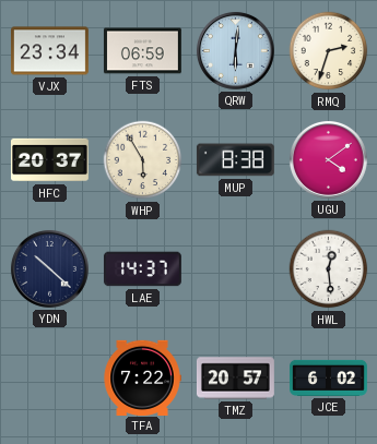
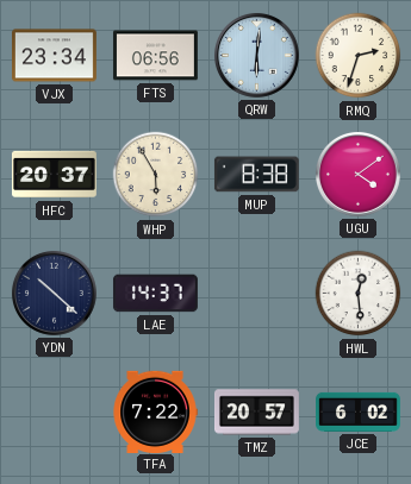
FTS: 06:59 -> 06:56
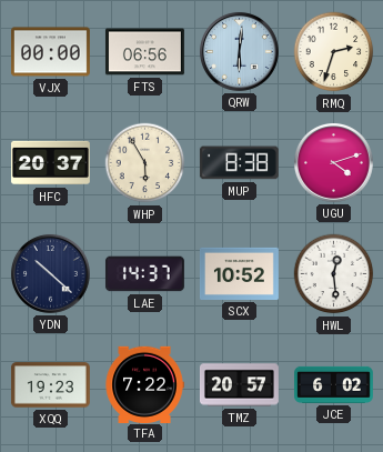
VJX: 23:34 -> 00:00
UGU: 4:09 -> 4:12
SCX: none -> 10:52
XQQ: none -> 19:23
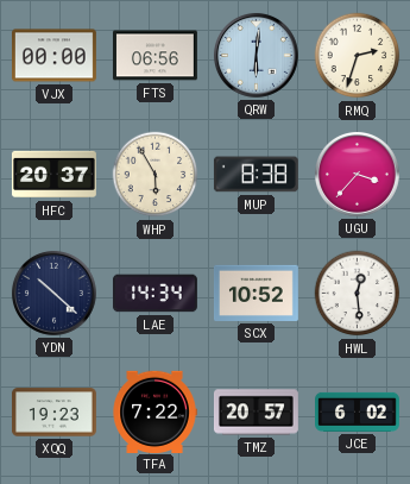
UGU: 4:12 -> 3:37
LAE: 14:37 -> 14:34
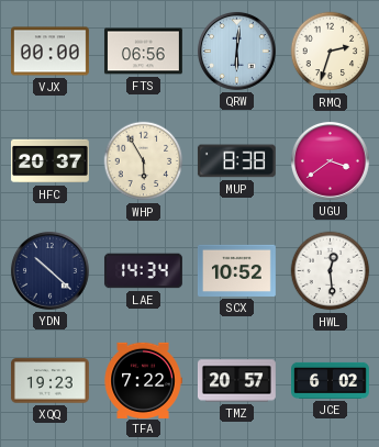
UGU: 3:37 -> 3:39
